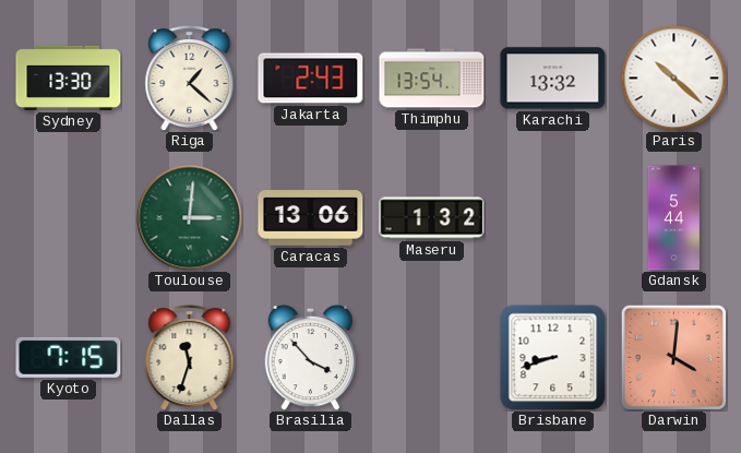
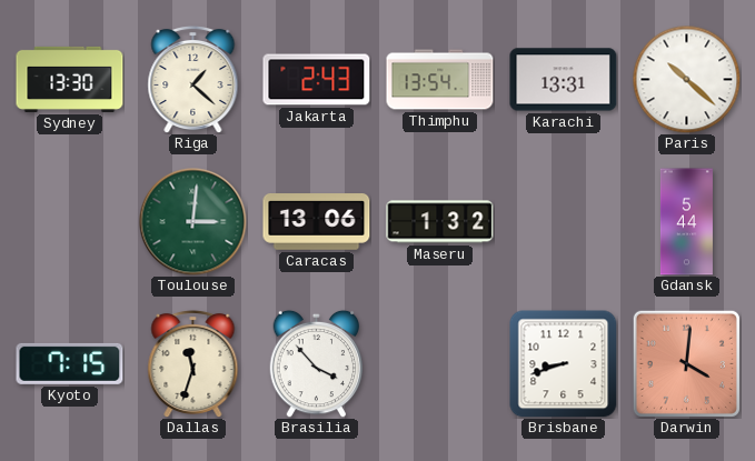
Karachi: 13:32 -> 13:31
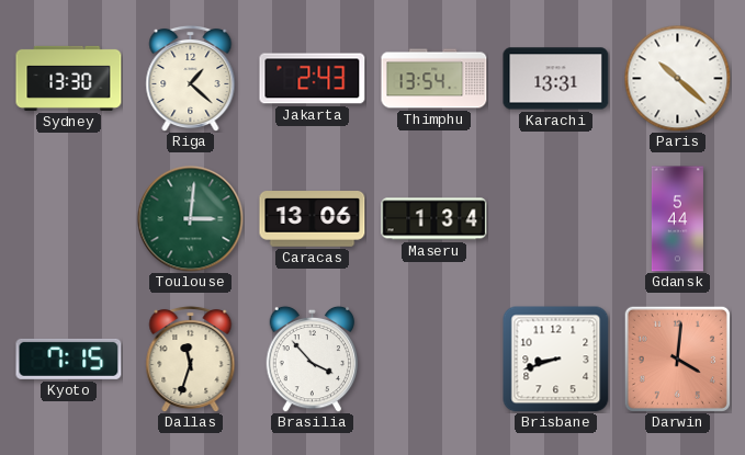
Maseru: 1:32 -> 1:34
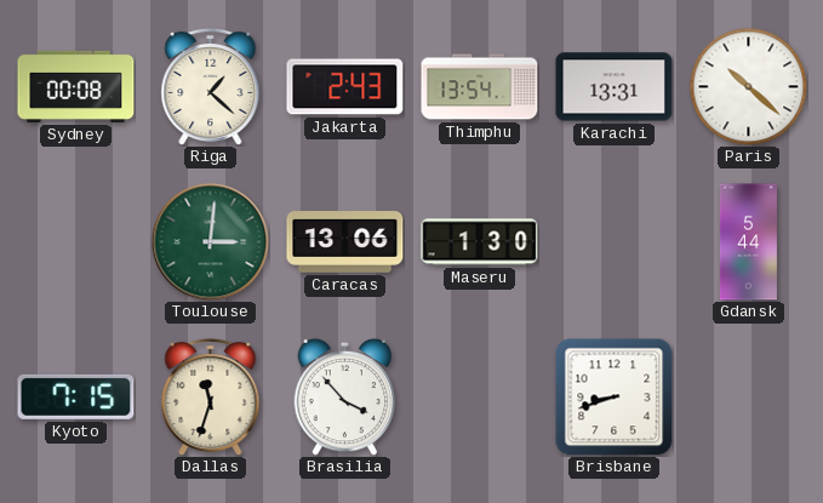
Sydney: 13:30 -> 00:08
Maseru: 1:34 -> 1:30
Darwin: 4:01 -> none
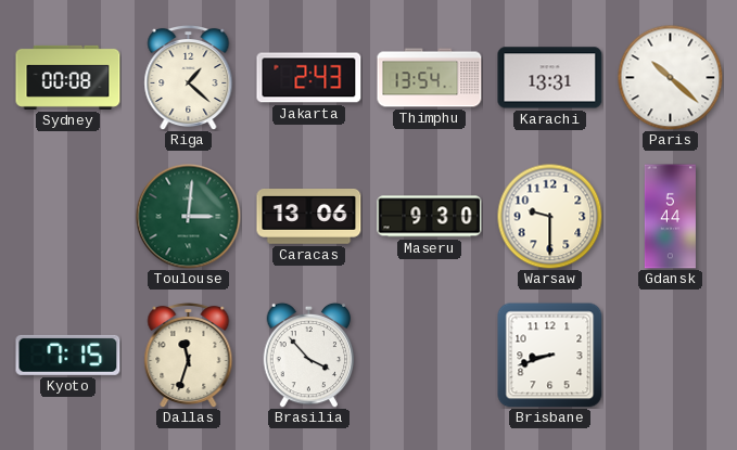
Maseru: 1:30 -> 9:30
Warsaw: none -> 9:30
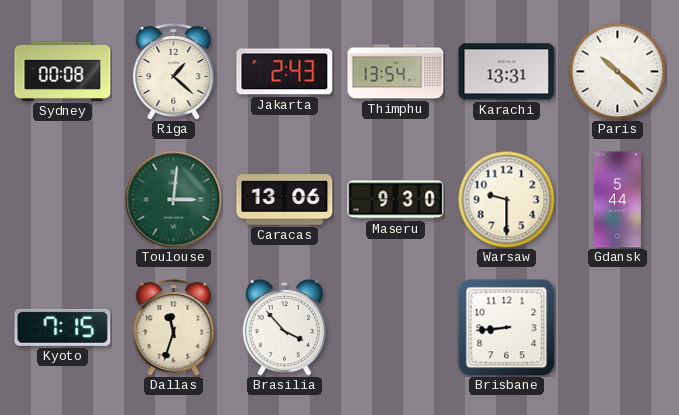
Brisbane: 8:42 -> 8:44
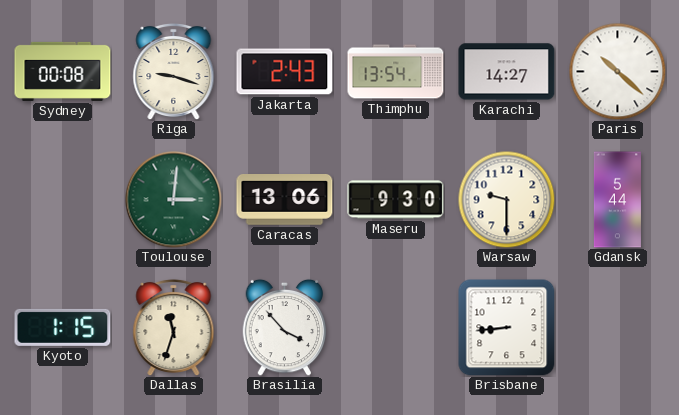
Riga: 1:22 -> 9:18
Karachi: 13:31 -> 14:27
Kyoto: 7:15 -> 1:15
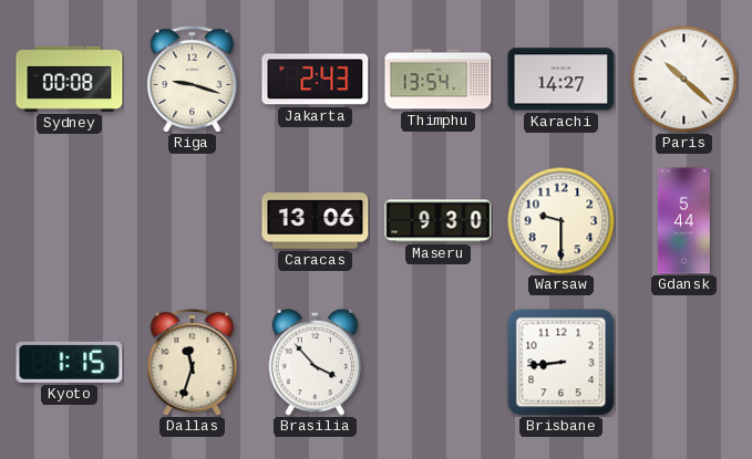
Toulouse: 3:01 -> none
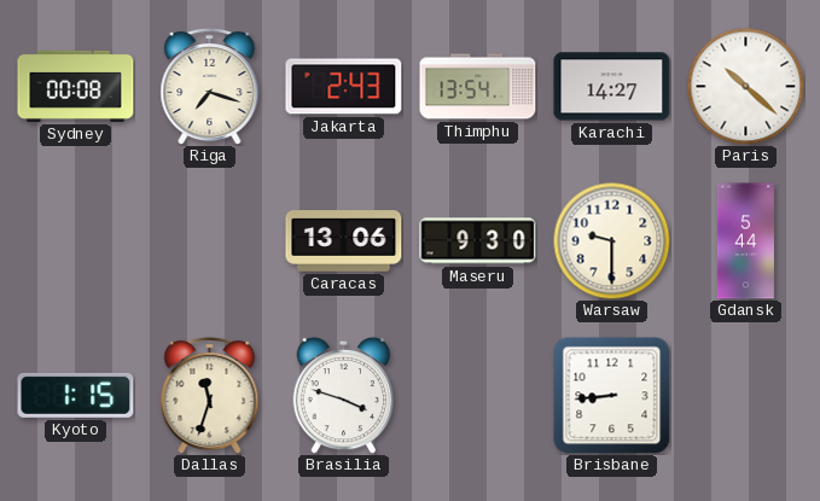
Riga: 9:18 -> 7:18
Brasilia: 3:53 -> 3:48
